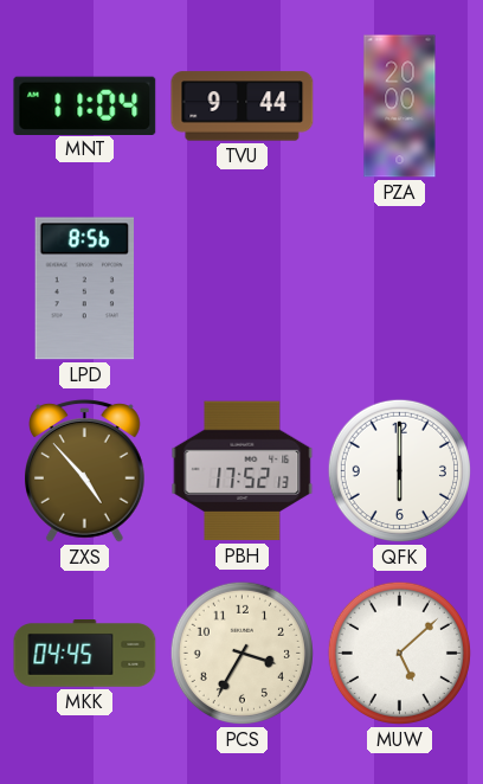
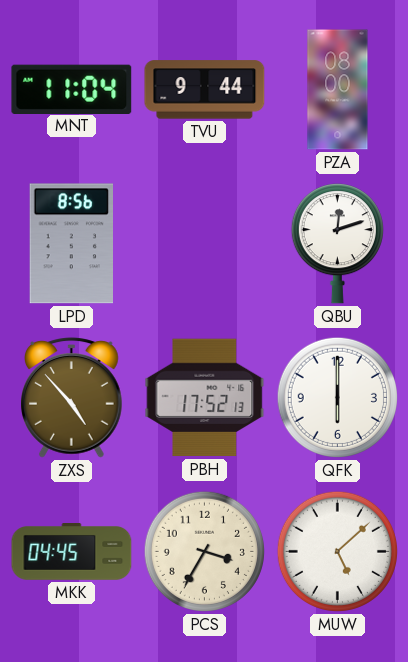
PZA: 20:00 -> 08:00
QBU: none -> 12:12
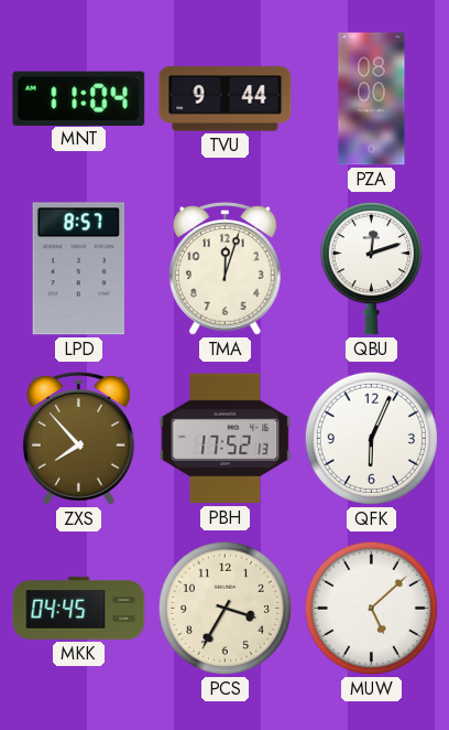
LPD: 8:56 -> 8:57
TMA: none -> 12:03
ZXS: 4:53 -> 7:53
QFK: 6:00 -> 6:04
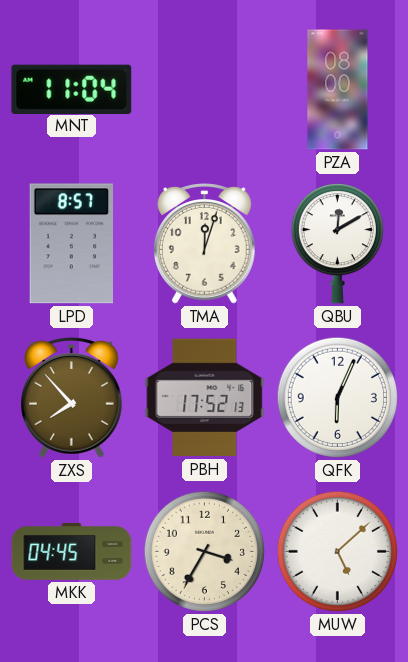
TVU: 9:44 -> none
QBU: 12:12 -> 12:10
